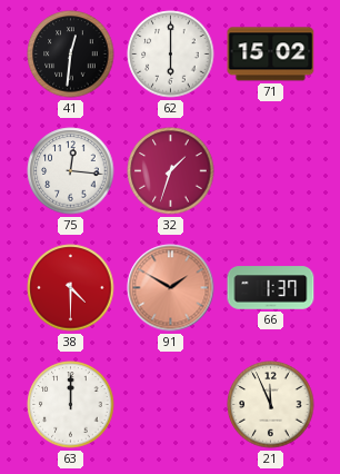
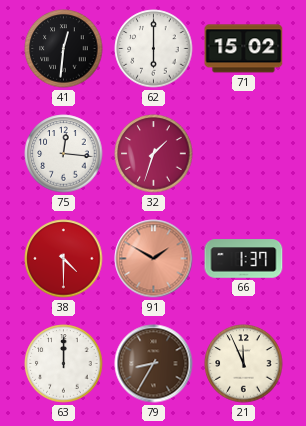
79: none -> 8:35
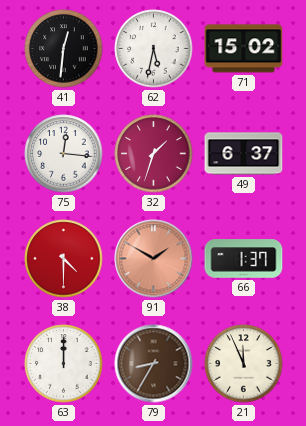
62: 6:00 -> 5:32
49: none -> 6:37
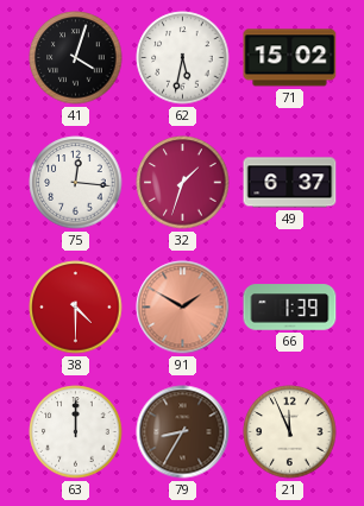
41: 12:31 -> 4:03
66: 1:37 -> 1:39
